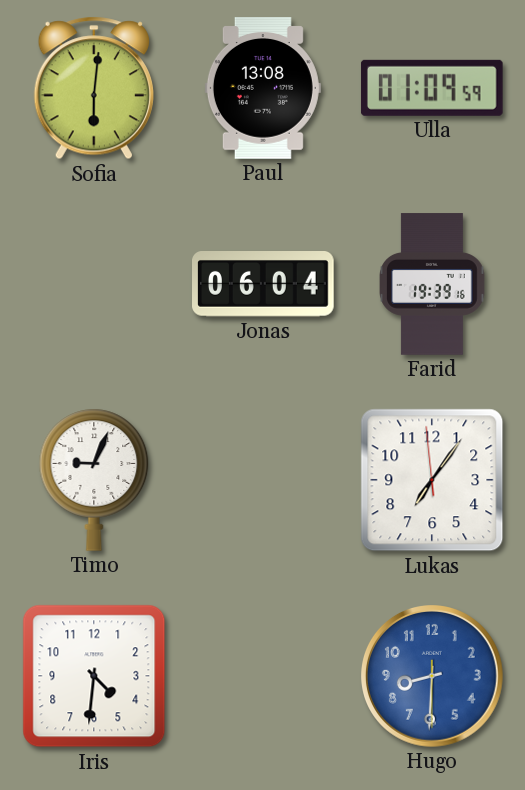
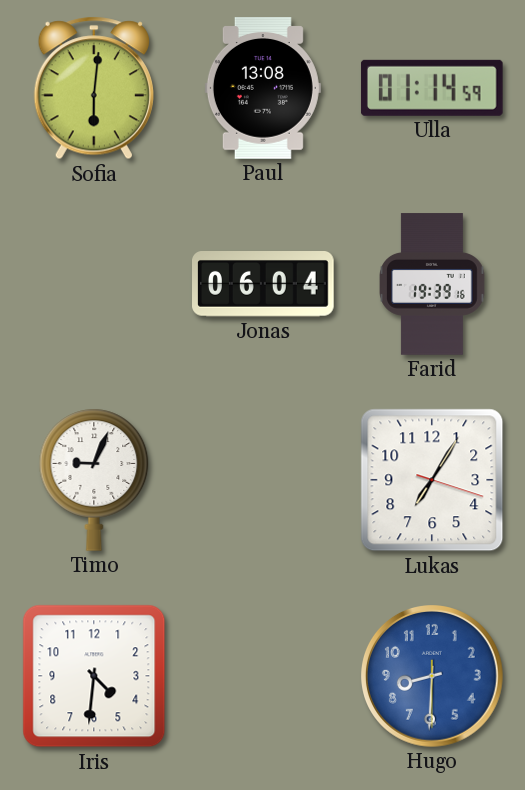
Ulla: 01:09 -> 01:14
Lukas: 7:05:59 -> 7:05:18
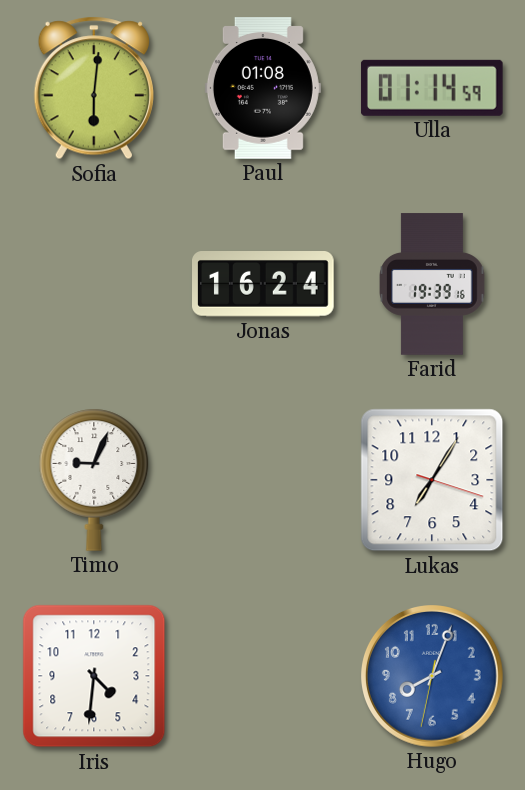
Paul: 13:08 -> 01:08
Jonas: 06:04 -> 16:24
Hugo: 8:30 -> 8:03
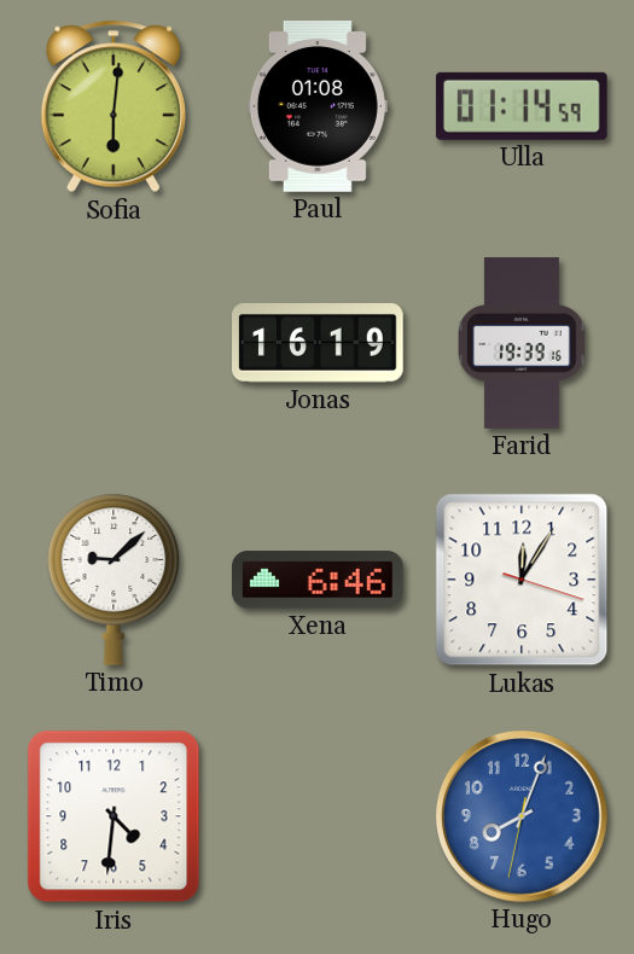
Jonas: 16:24 -> 16:19
Timo: 9:04 -> 9:08
Xena: none -> 6:46
Lukas: 7:05 -> 12:05
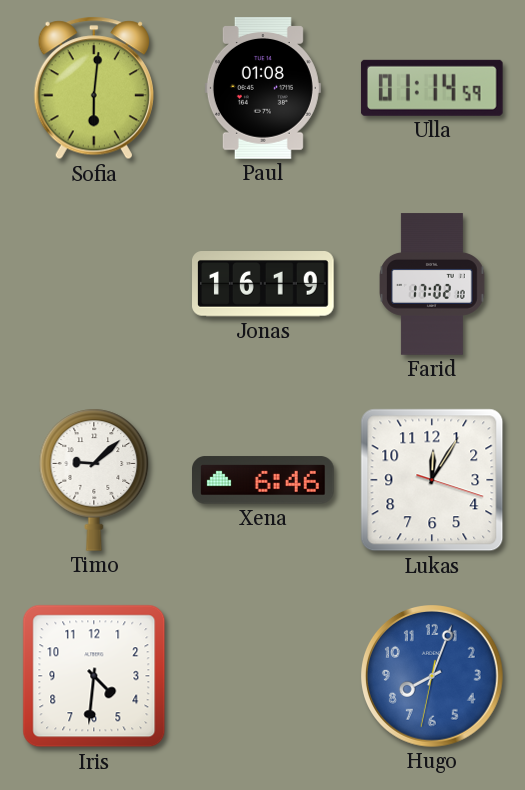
Farid: 19:39 -> 17:02
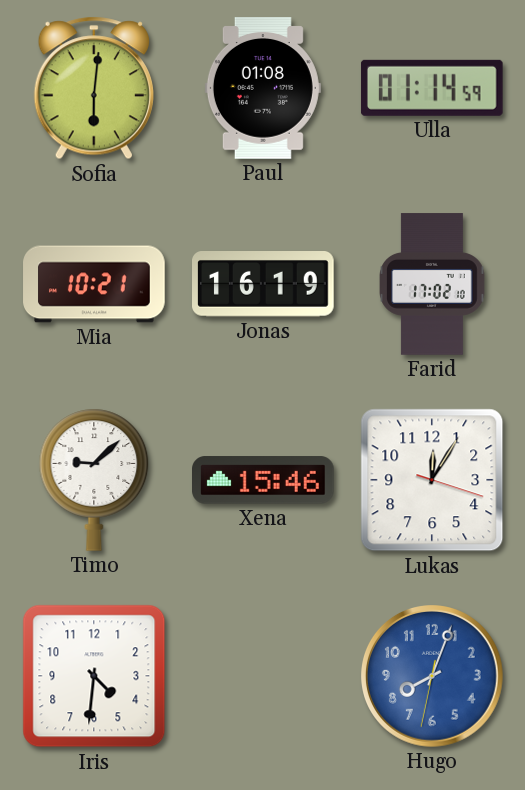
Mia: none -> 10:21
Xena: 6:46 -> 15:46
